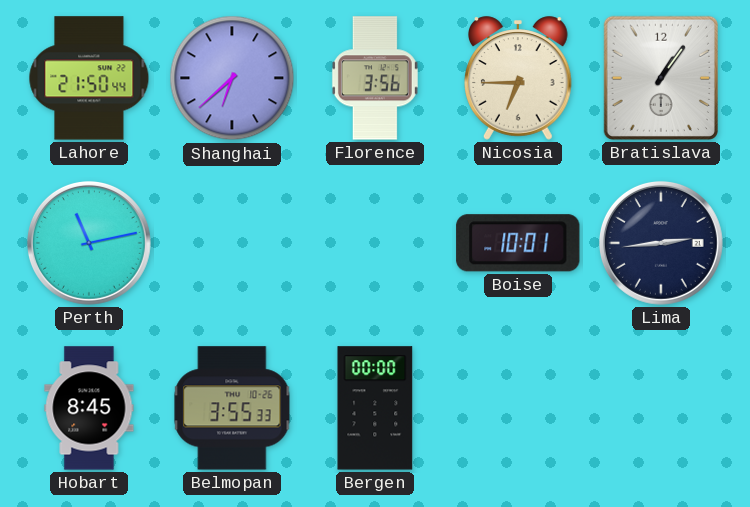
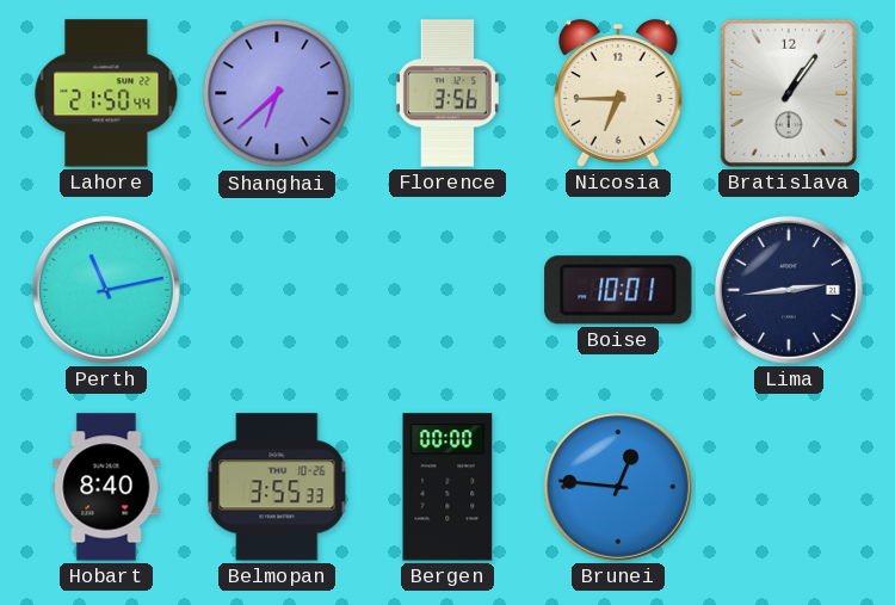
Hobart: 8:45 -> 8:40
Brunei: none -> 12:46
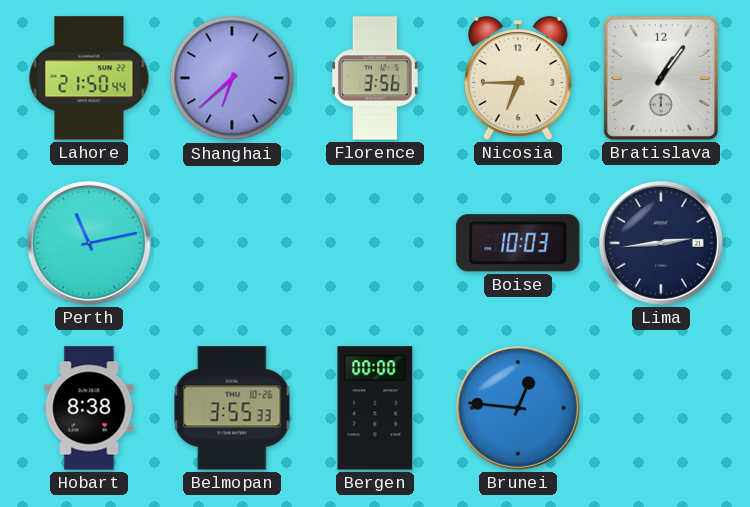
Boise: 10:01 -> 10:03
Hobart: 8:40 -> 8:38
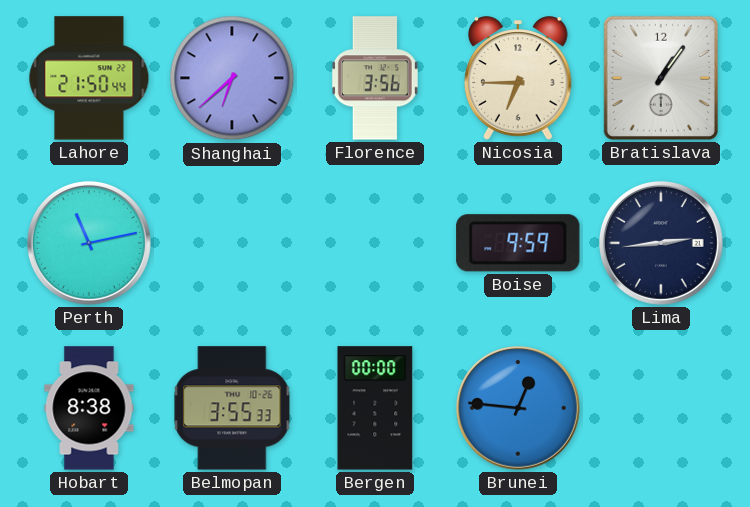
Boise: 10:03 -> 9:59
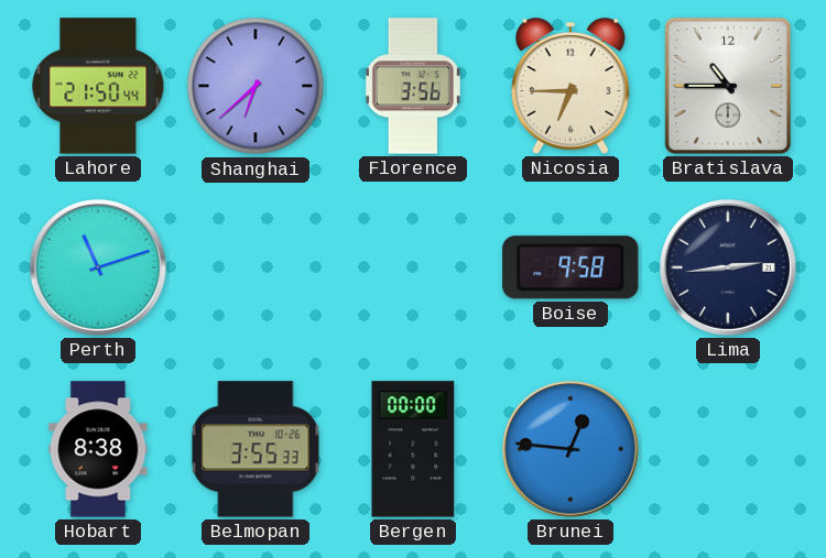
Bratislava: 1:06 -> 10:45
Perth: 11:13 -> 11:12
Boise: 9:59 -> 9:58
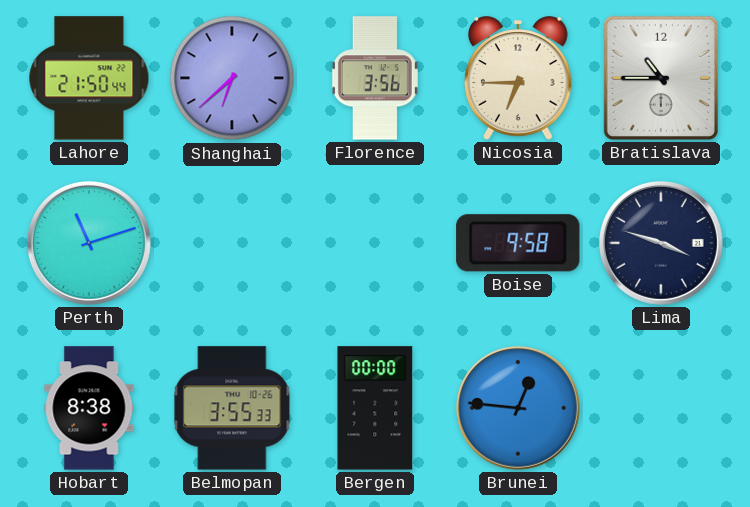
Lima: 2:44 -> 3:48
